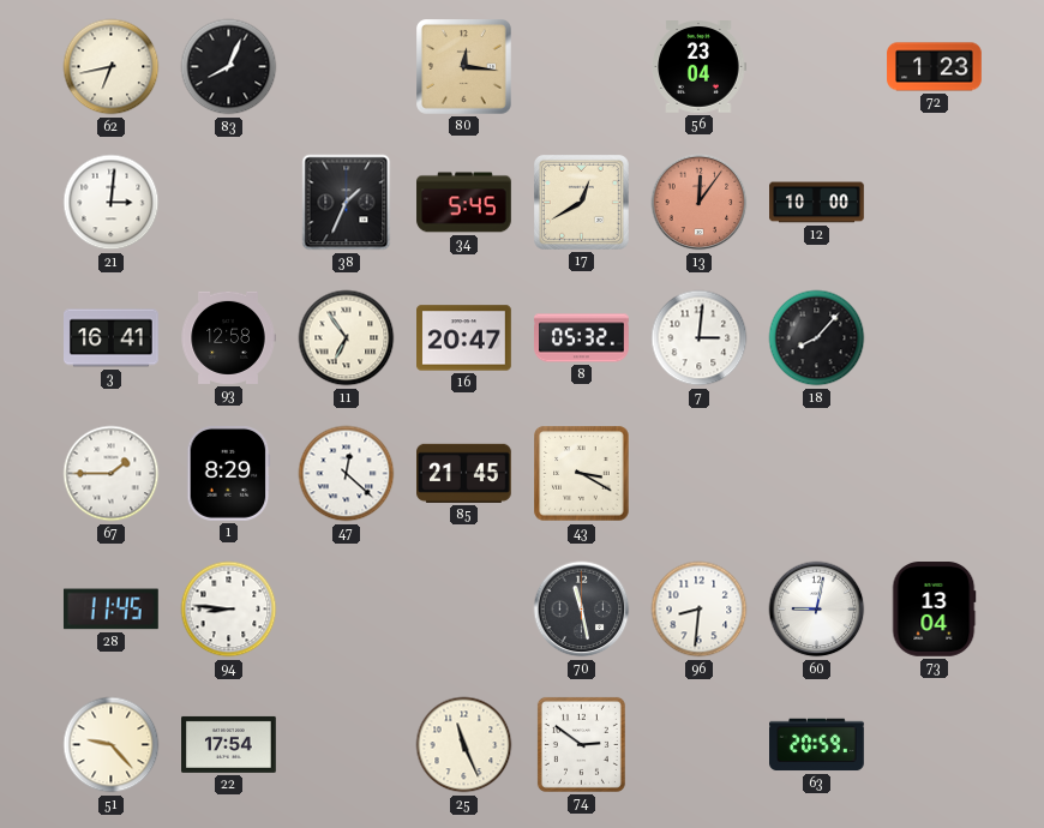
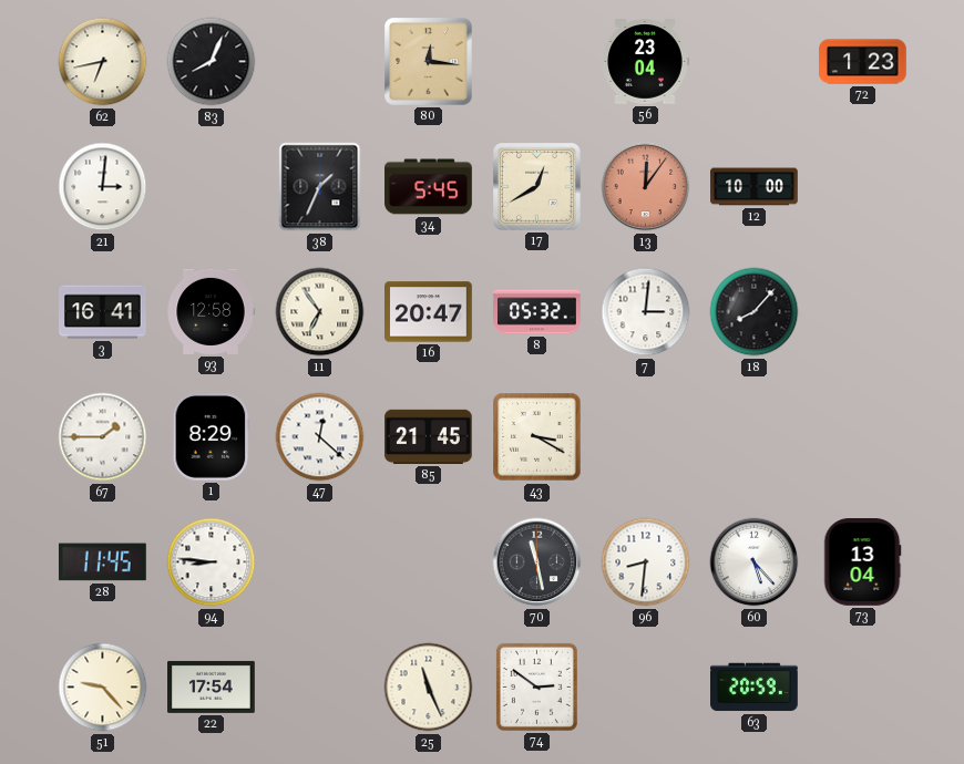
60: 9:02 -> 5:23
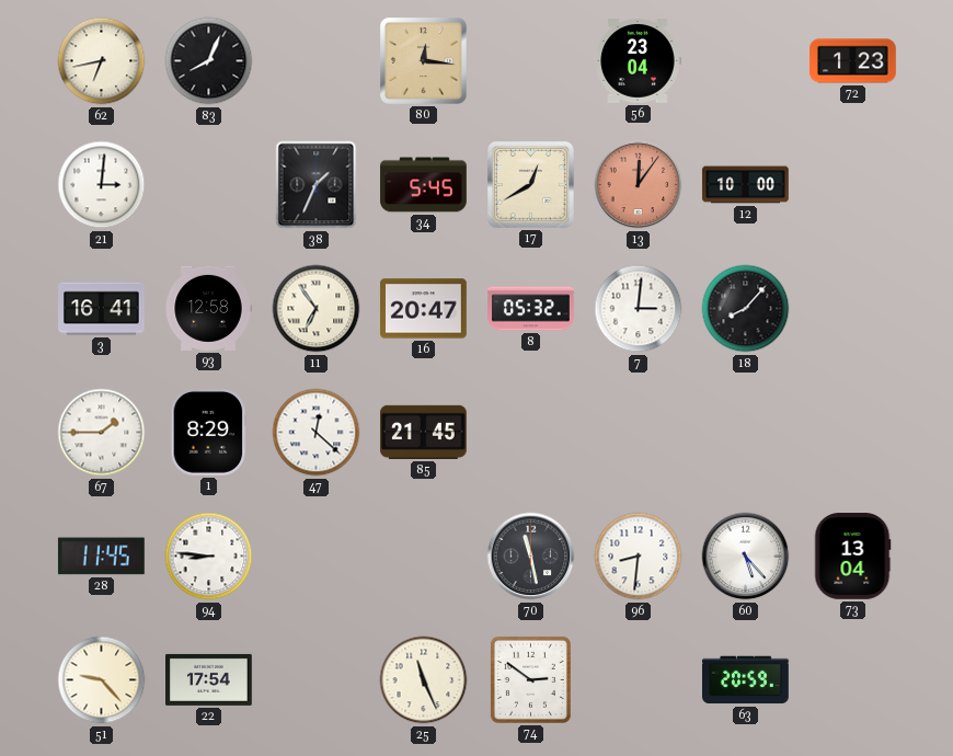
43: 3:20 -> none
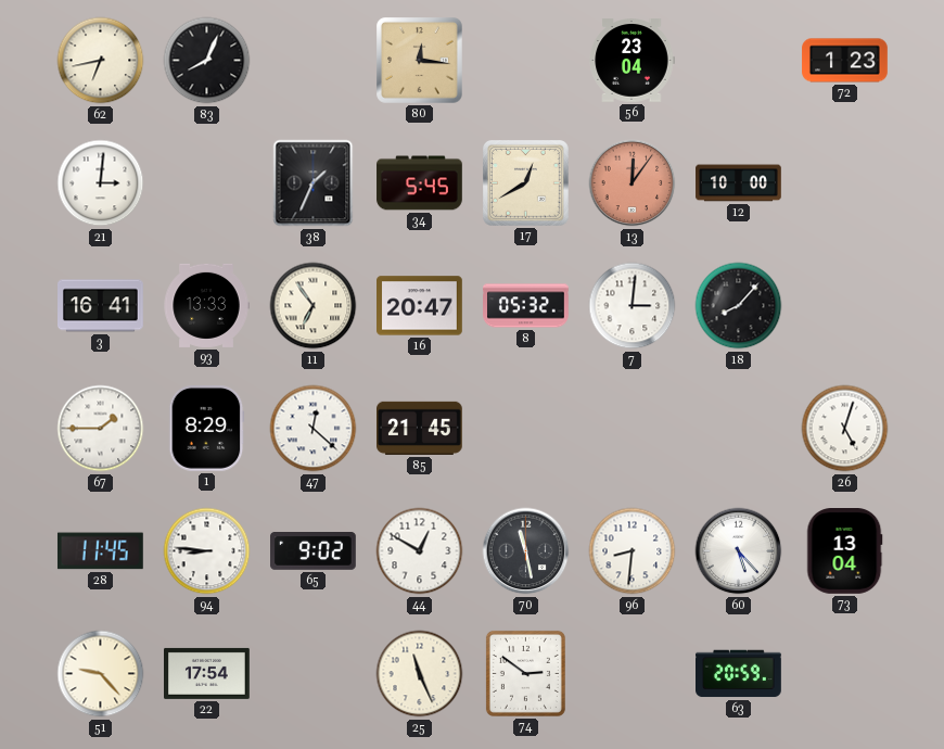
93: 12:58 -> 13:33
26: none -> 5:03
65: none -> 9:02
44: none -> 12:50
